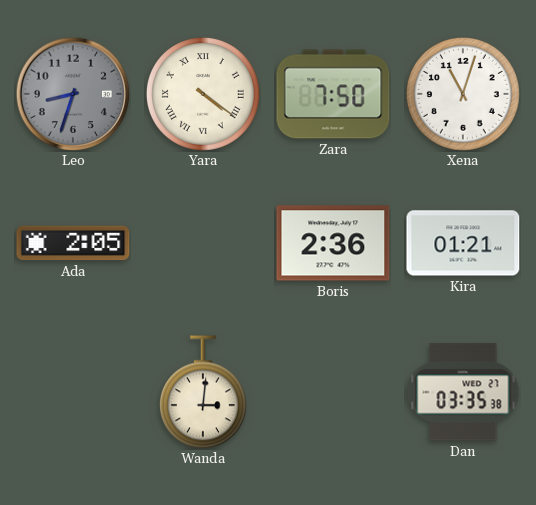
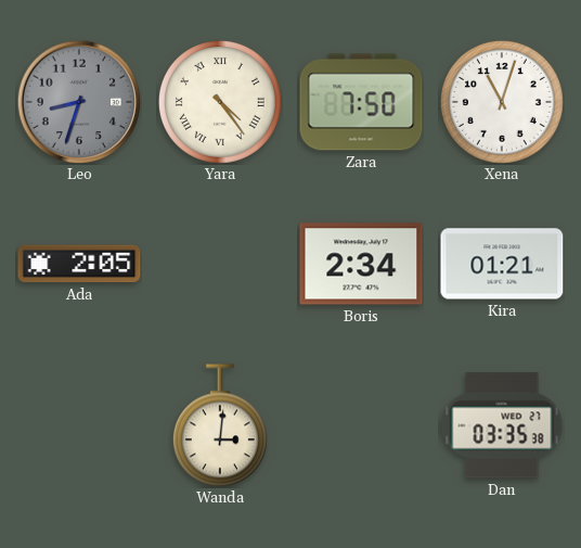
Yara: 4:21 -> 4:24
Boris: 2:36 -> 2:34
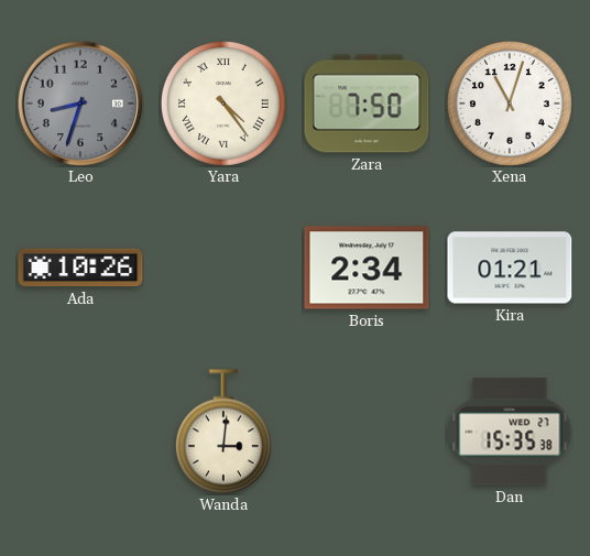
Ada: 2:05 -> 10:26
Dan: 03:35 -> 15:35
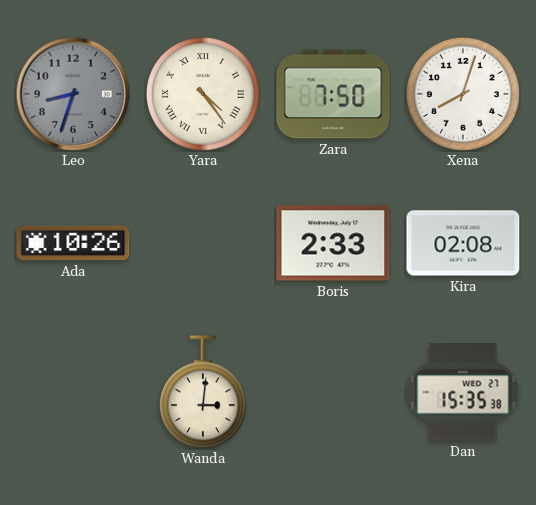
Xena: 11:03 -> 8:03
Boris: 2:34 -> 2:33
Kira: 01:21 -> 02:08
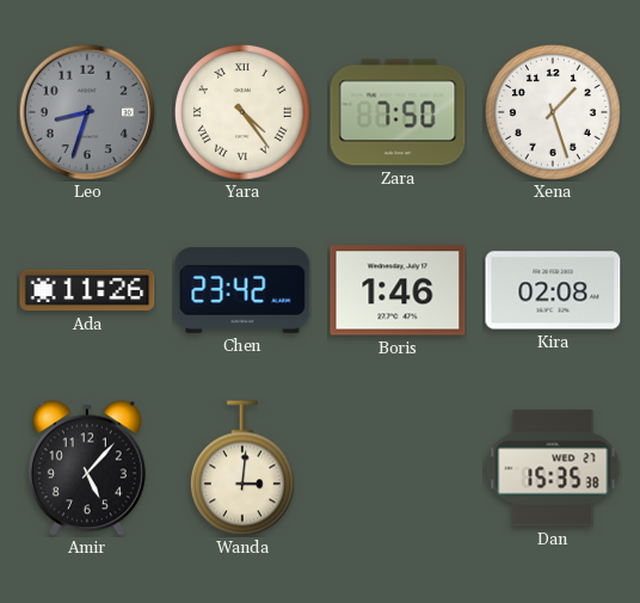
Xena: 8:03 -> 1:27
Ada: 10:26 -> 11:26
Chen: none -> 23:42
Boris: 2:33 -> 1:46
Amir: none -> 5:07
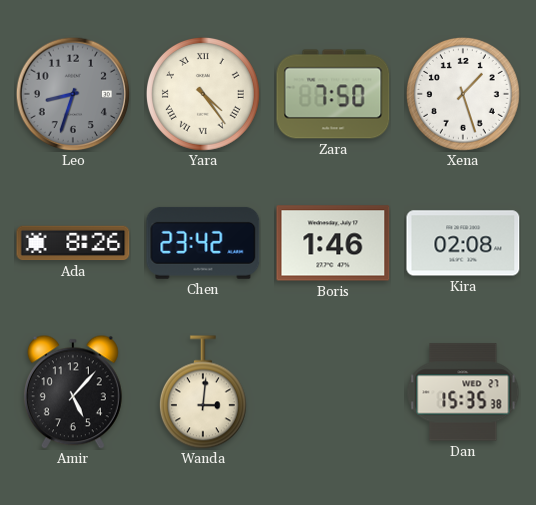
Ada: 11:26 -> 8:26
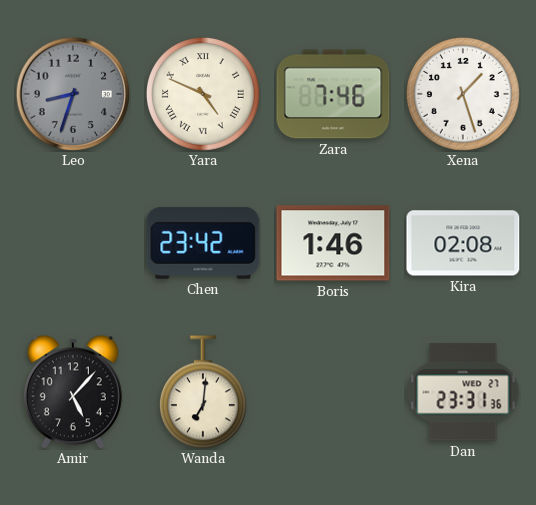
Yara: 4:24 -> 4:49
Zara: 7:50 -> 7:46
Ada: 8:26 -> none
Wanda: 3:01 -> 7:01
Dan: 15:35 -> 23:31
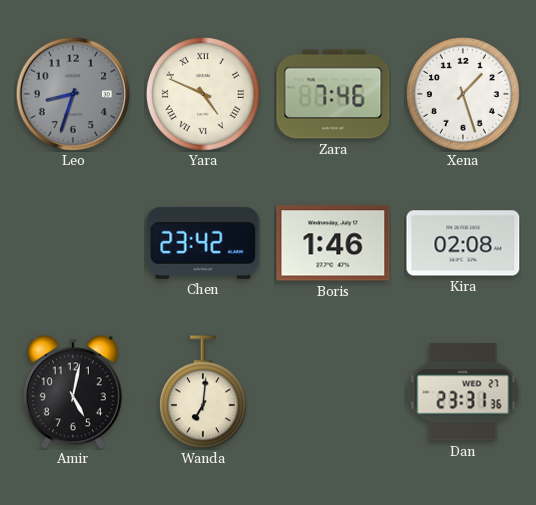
Amir: 5:07 -> 5:02
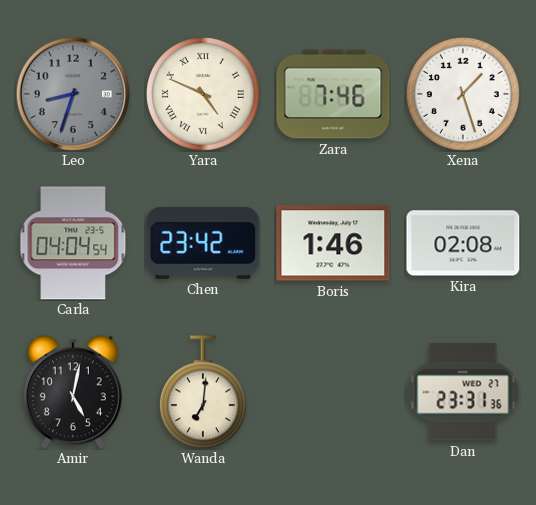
Carla: none -> 04:04
